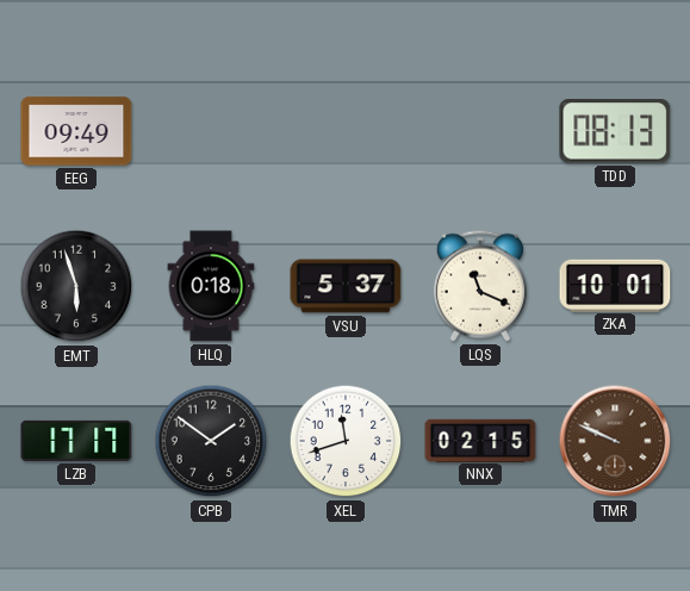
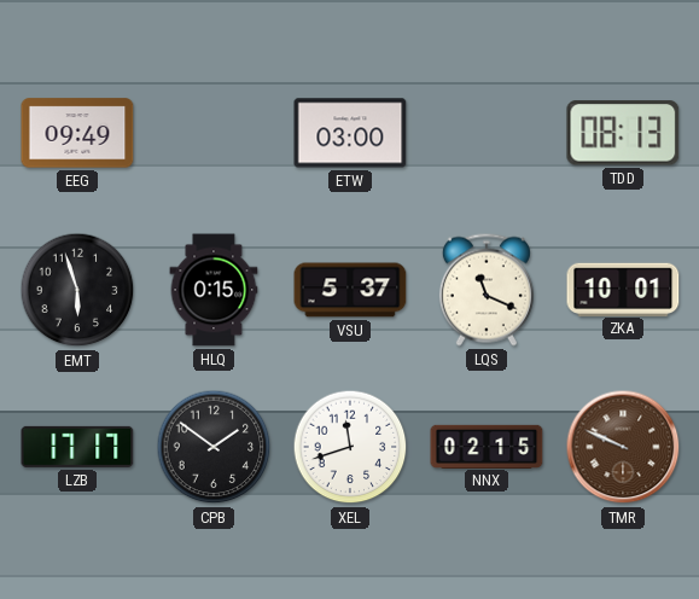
ETW: none -> 03:00
HLQ: 0:18 -> 0:15
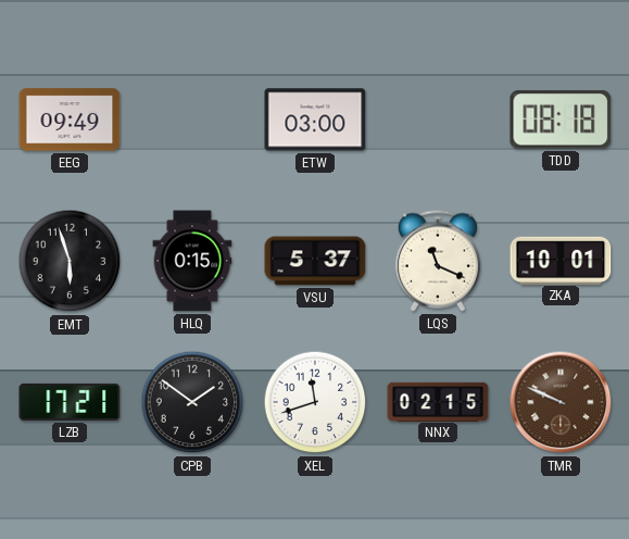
TDD: 08:13 -> 08:18
LZB: 17:17 -> 17:21
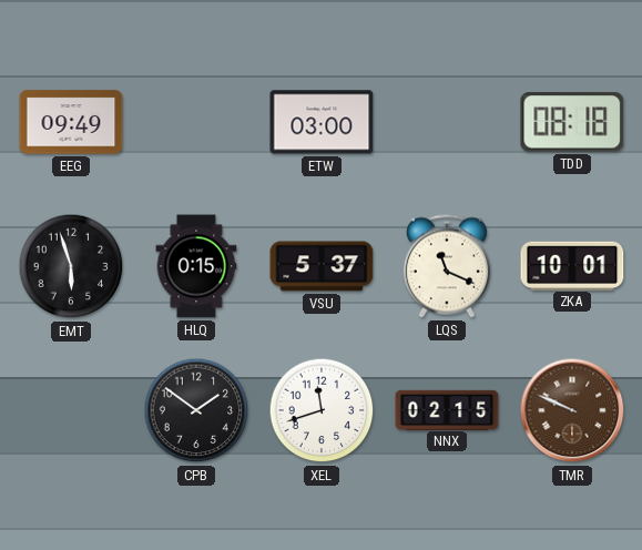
LZB: 17:21 -> none
